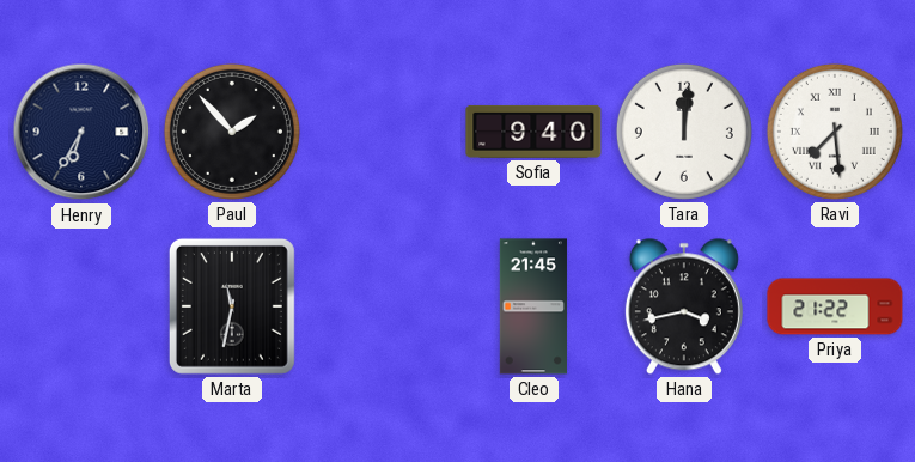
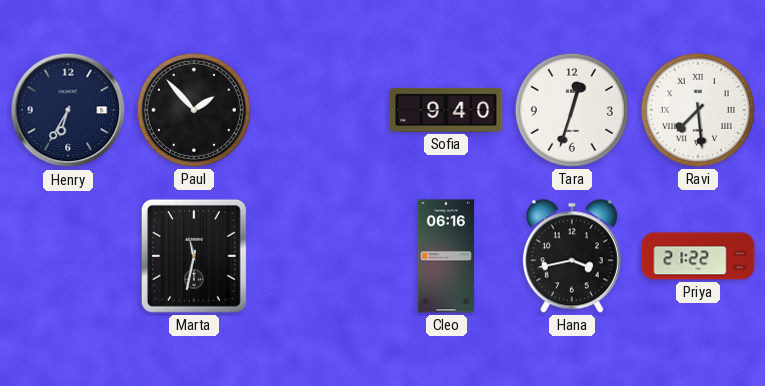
Tara: 12:01 -> 12:33
Cleo: 21:45 -> 06:16
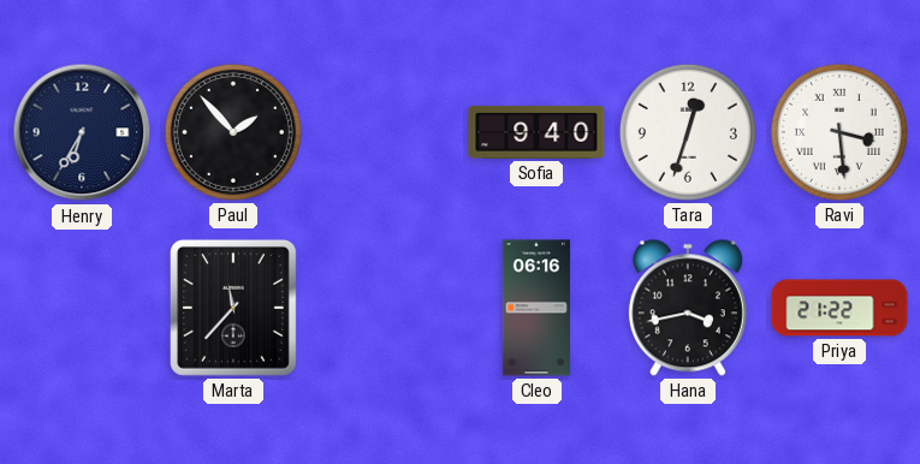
Ravi: 7:29 -> 3:29
Marta: 11:32 -> 11:37
